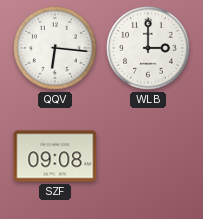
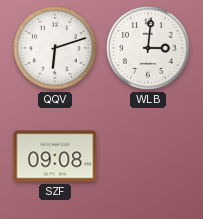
QQV: 6:16 -> 6:12
WLB: 3:00 -> 3:01
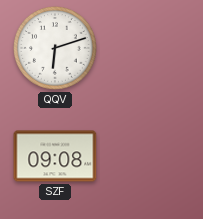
WLB: 3:01 -> none
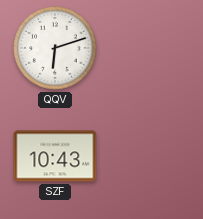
SZF: 09:08 -> 10:43
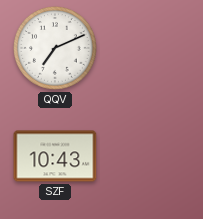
QQV: 6:12 -> 7:11
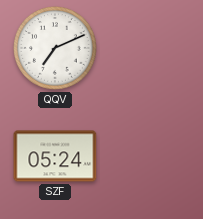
SZF: 10:43 -> 05:24
